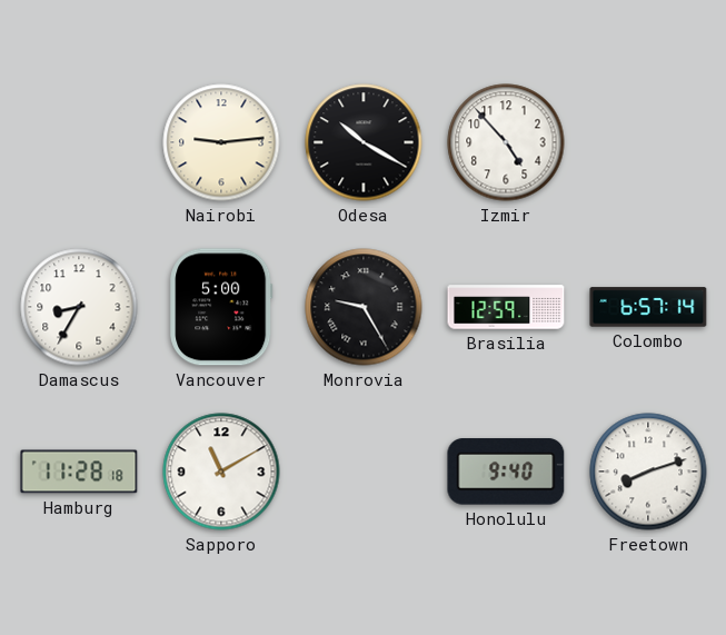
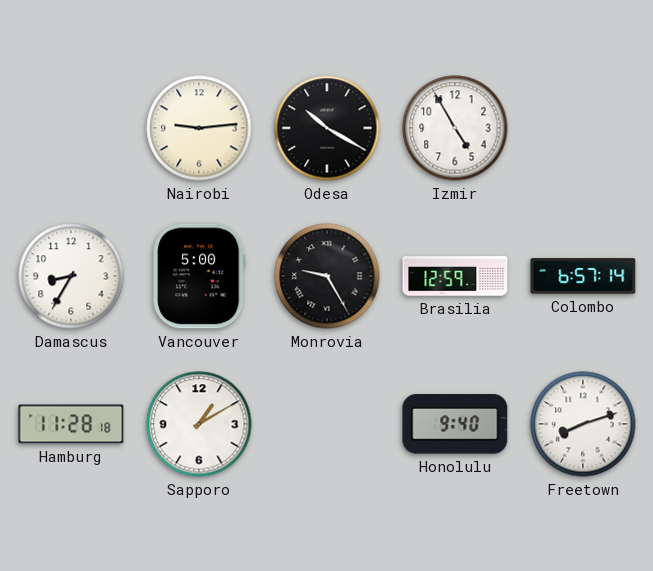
Izmir: 4:53 -> 4:55
Sapporo: 11:10 -> 1:10
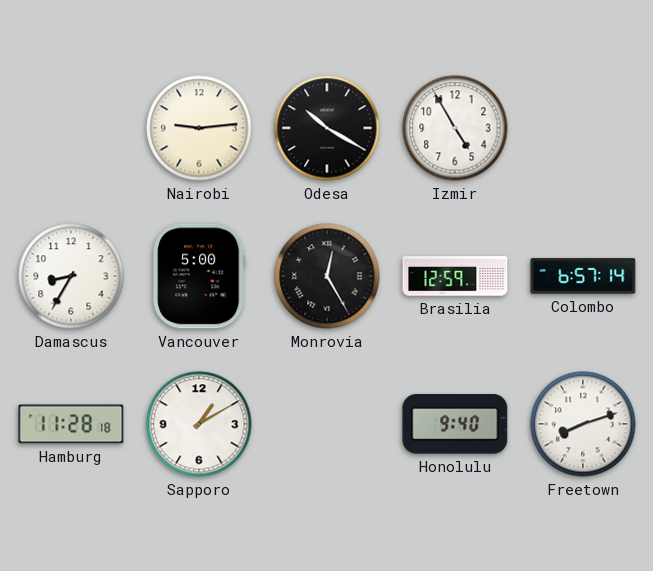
Monrovia: 9:25 -> 12:25
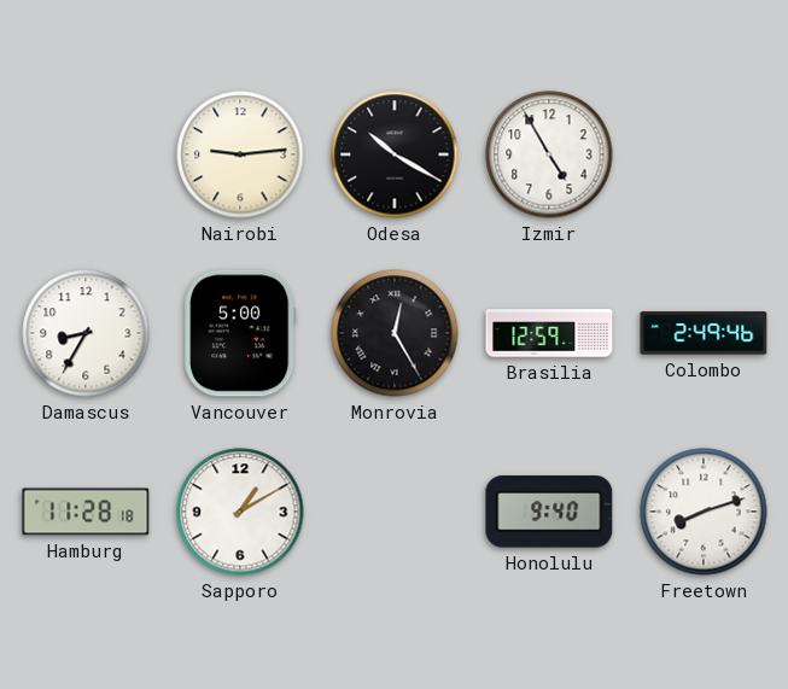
Colombo: 6:57 -> 2:49
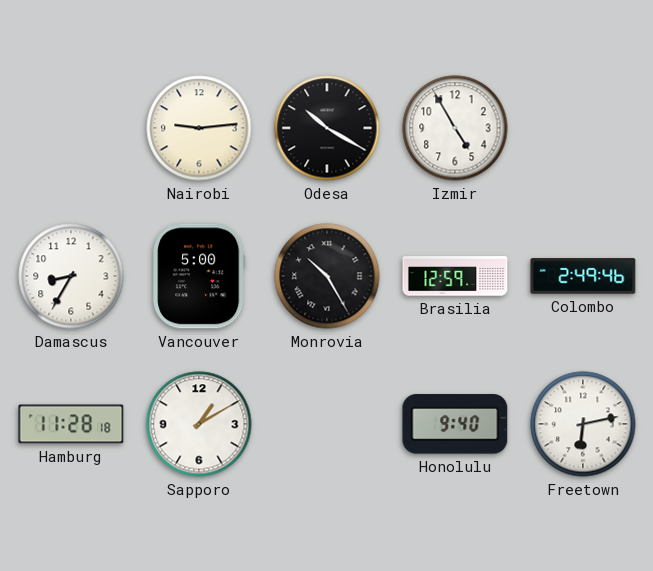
Monrovia: 12:25 -> 10:25
Freetown: 8:12 -> 6:13
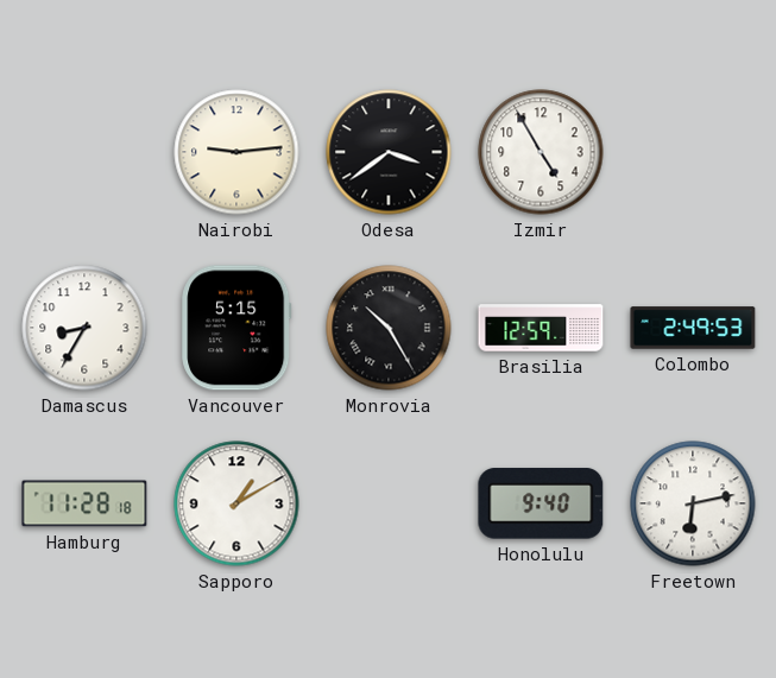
Odesa: 10:20 -> 3:39
Vancouver: 5:00 -> 5:15
Colombo: 2:49:46 -> 2:49:53
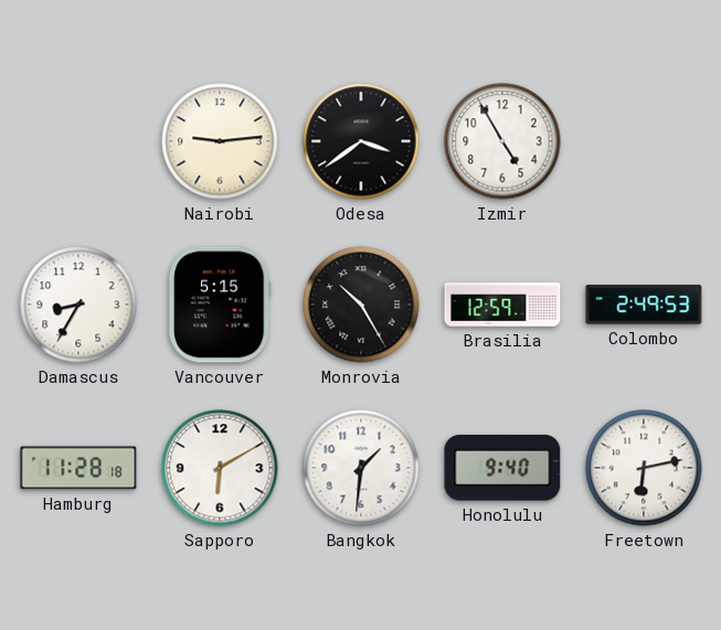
Sapporo: 1:10 -> 6:10
Bangkok: none -> 1:31
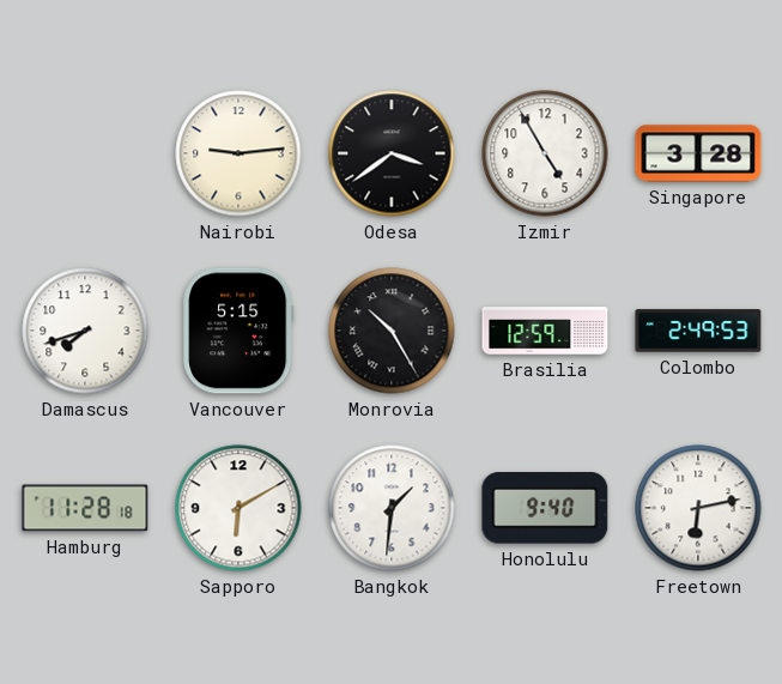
Singapore: none -> 3:28
Damascus: 8:35 -> 7:42
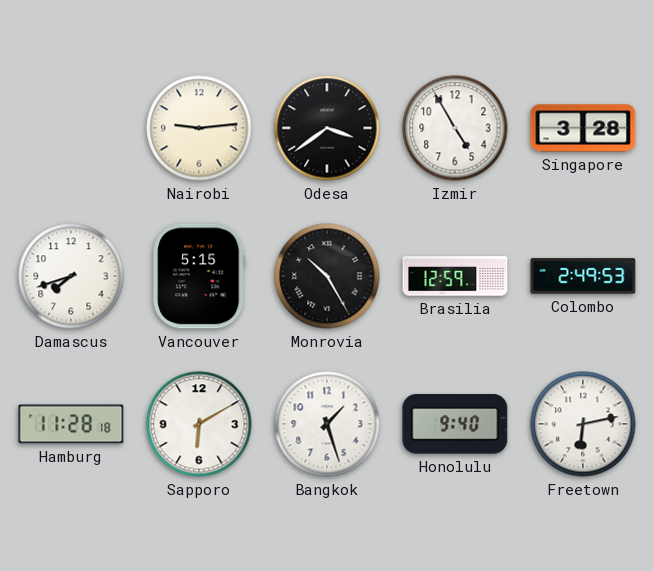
Bangkok: 1:31 -> 1:27
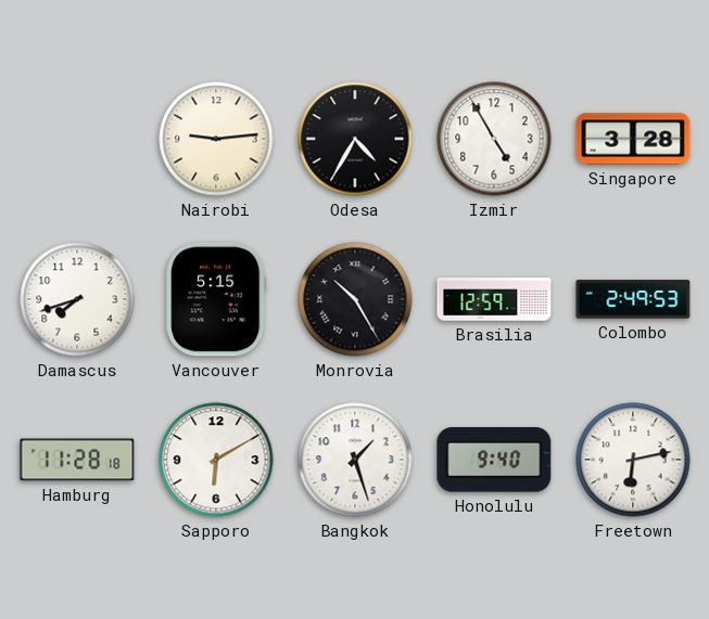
Odesa: 3:39 -> 4:35
